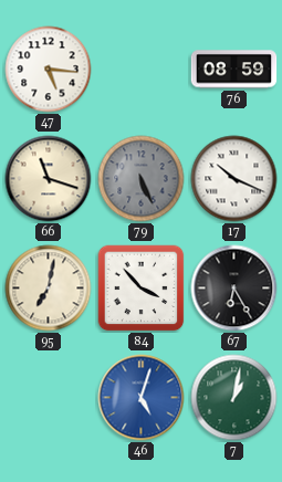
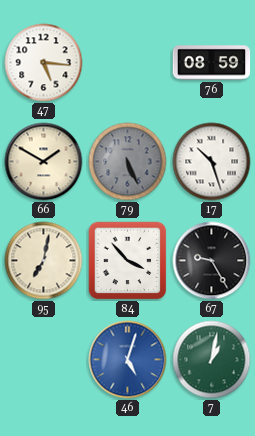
66: 11:18 -> 1:50
17: 10:19 -> 10:27
67: 6:25 -> 9:25
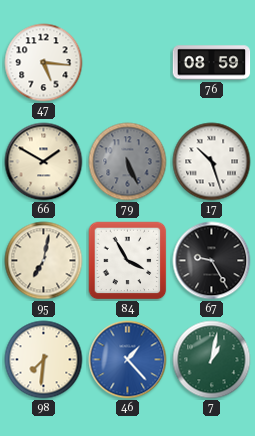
84: 3:53 -> 3:55
98: none -> 7:31
46: 5:03 -> 1:23
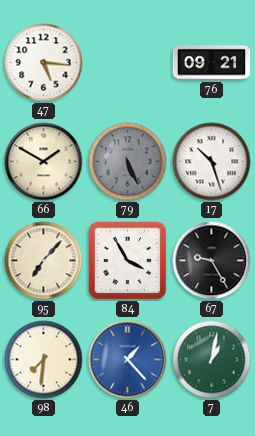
76: 08:59 -> 09:21
95: 7:02 -> 7:07
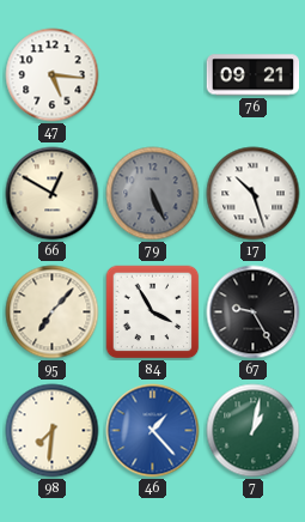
66: 1:50 -> 12:50
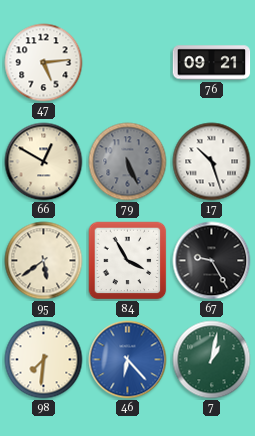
47: 5:16 -> 5:14
95: 7:07 -> 5:39
46: 1:23 -> 6:23
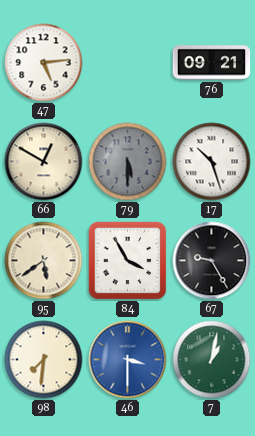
79: 5:26 -> 5:30
46: 6:23 -> 3:30
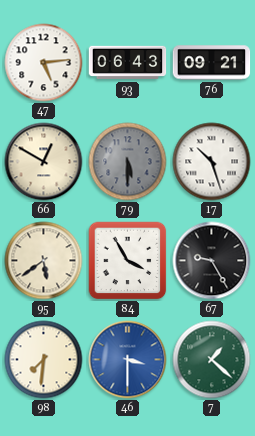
93: none -> 06:43
7: 1:02 -> 1:22
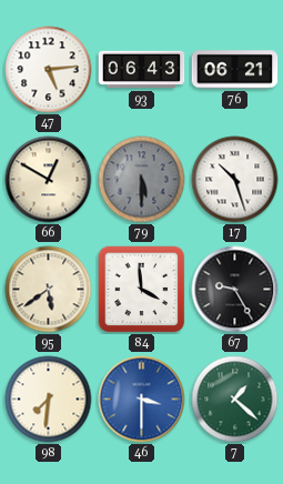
76: 09:21 -> 06:21
84: 3:55 -> 3:59
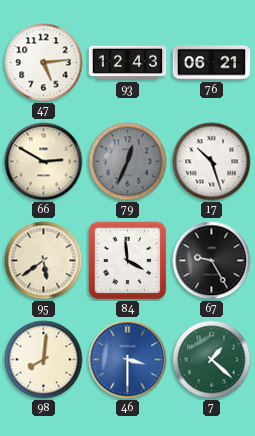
93: 06:43 -> 12:43
66: 12:50 -> 2:50
79: 5:30 -> 12:34
98: 7:31 -> 8:01
